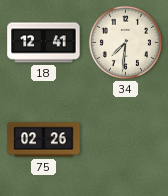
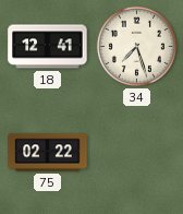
34: 7:31 -> 7:27
75: 02:26 -> 02:22
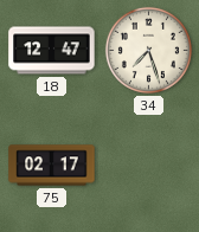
18: 12:41 -> 12:47
75: 02:22 -> 02:17
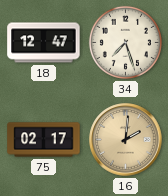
16: none -> 2:01
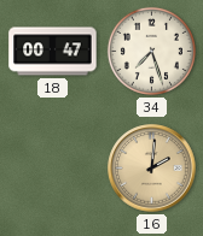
18: 12:47 -> 00:47
75: 02:17 -> none
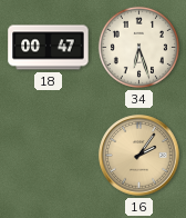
34: 7:27 -> 6:27
16: 2:01 -> 2:06
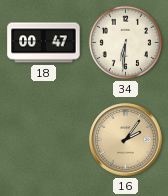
34: 6:27 -> 6:31
